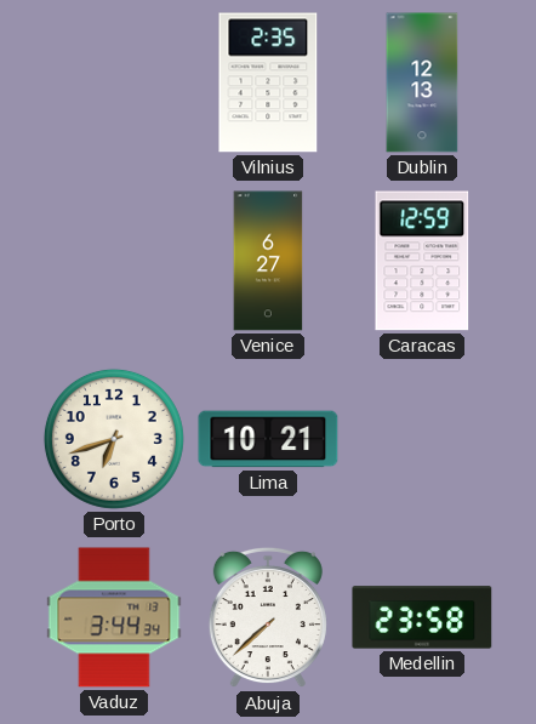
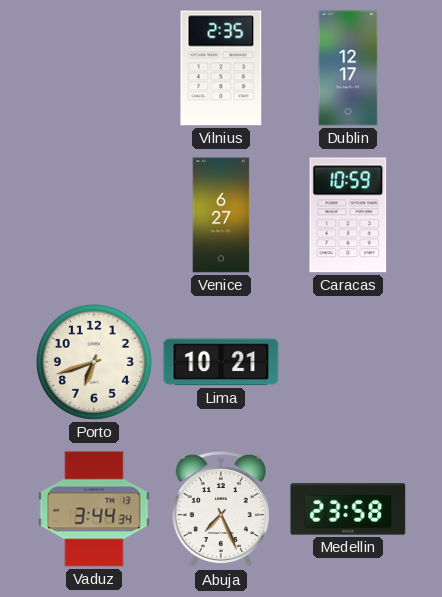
Dublin: 12:13 -> 12:17
Caracas: 12:59 -> 10:59
Abuja: 7:38 -> 7:26
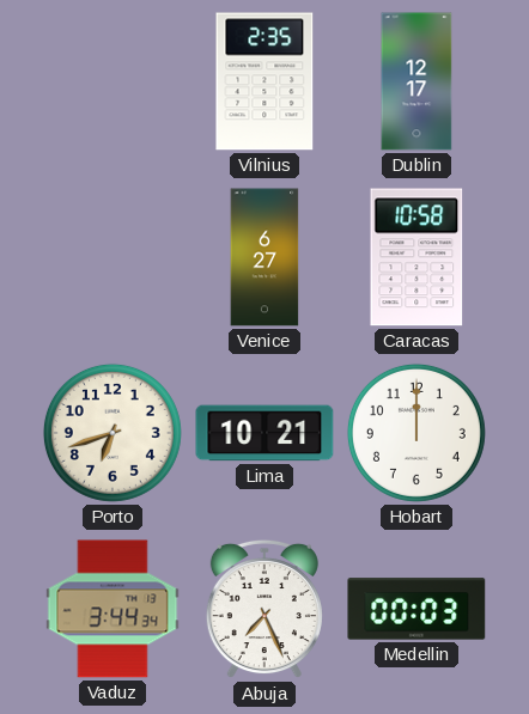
Caracas: 10:59 -> 10:58
Hobart: none -> 12:00
Medellin: 23:58 -> 00:03
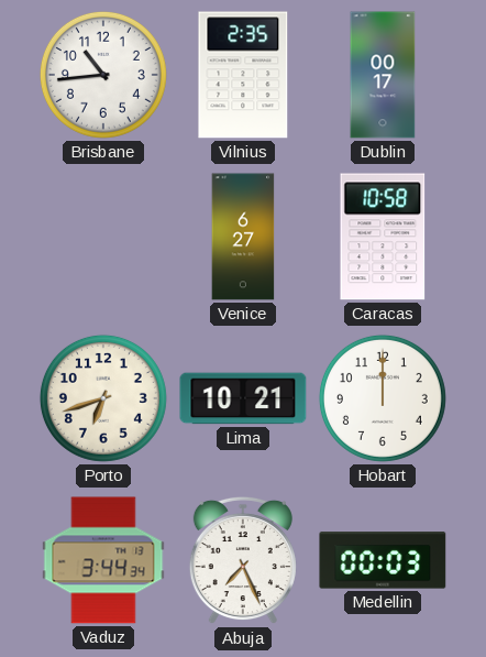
Brisbane: none -> 10:44
Dublin: 12:17 -> 00:17
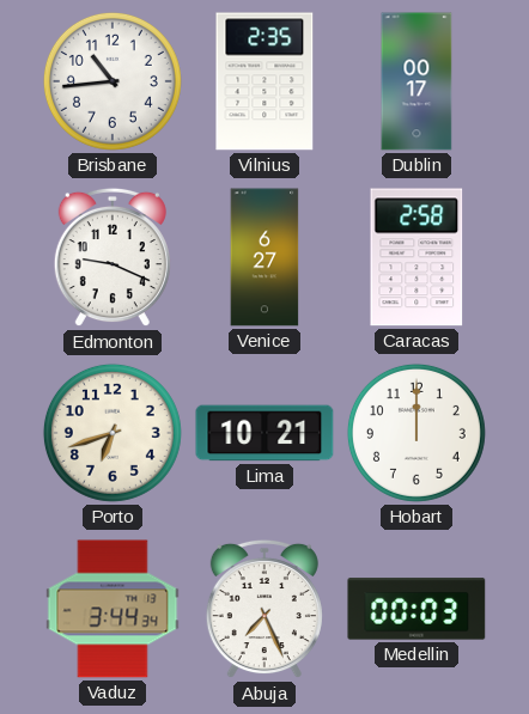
Edmonton: none -> 9:19
Caracas: 10:58 -> 2:58
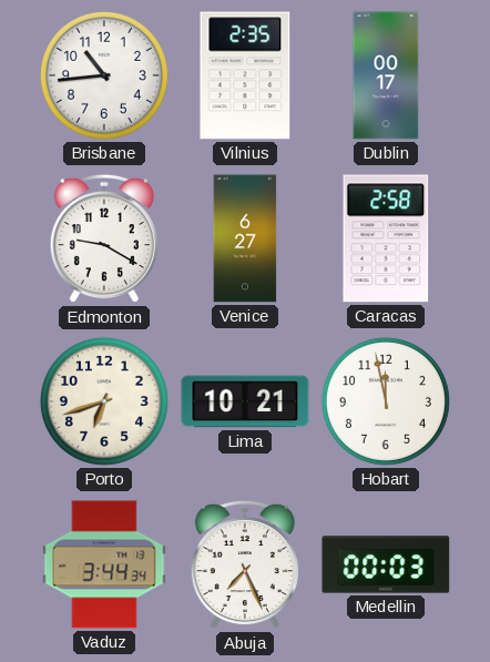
Edmonton: 9:19 -> 9:20
Hobart: 12:00 -> 11:58
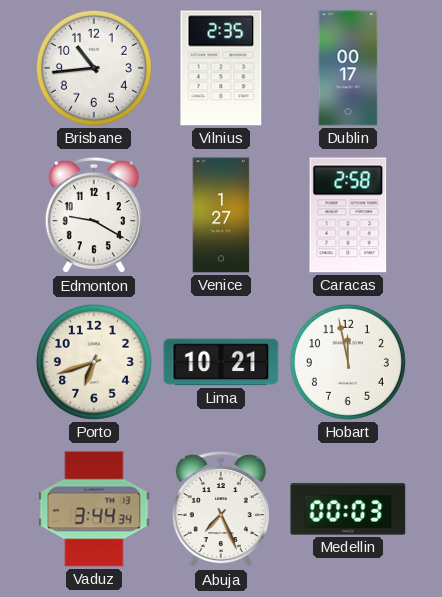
Venice: 6:27 -> 1:27
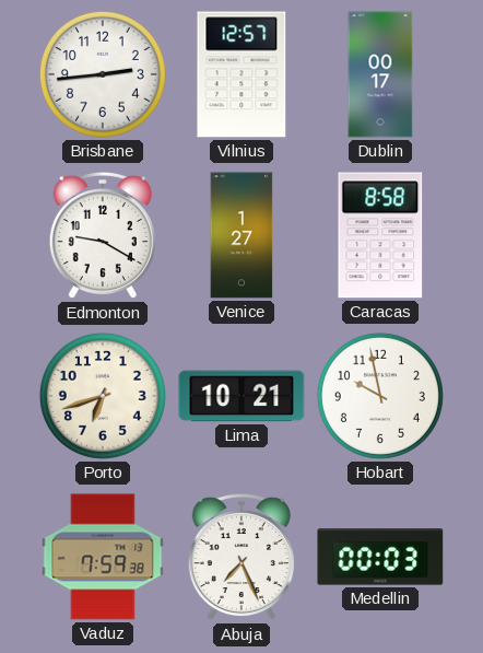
Brisbane: 10:44 -> 2:44
Vilnius: 2:35 -> 12:57
Caracas: 2:58 -> 8:58
Hobart: 11:58 -> 9:58
Vaduz: 3:44 -> 7:59
